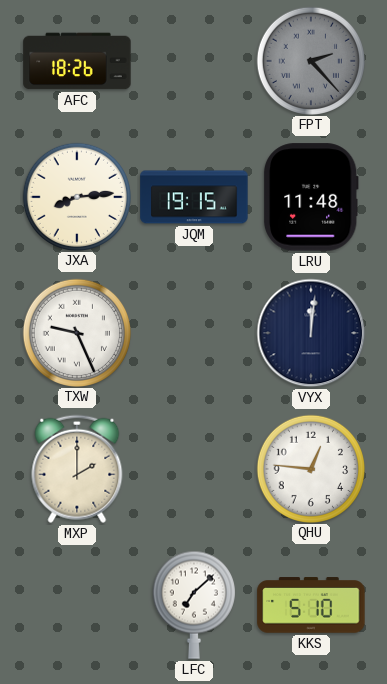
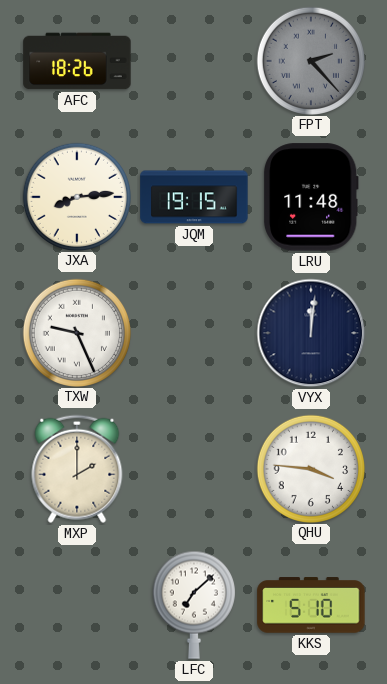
QHU: 12:46 -> 3:46
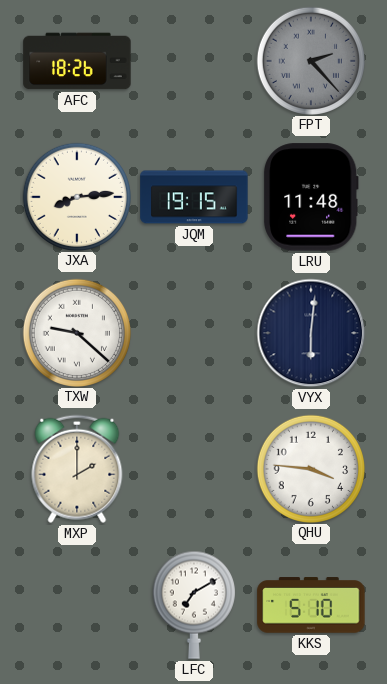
TXW: 9:26 -> 9:22
VYX: 12:01 -> 6:01
LFC: 7:08 -> 7:10
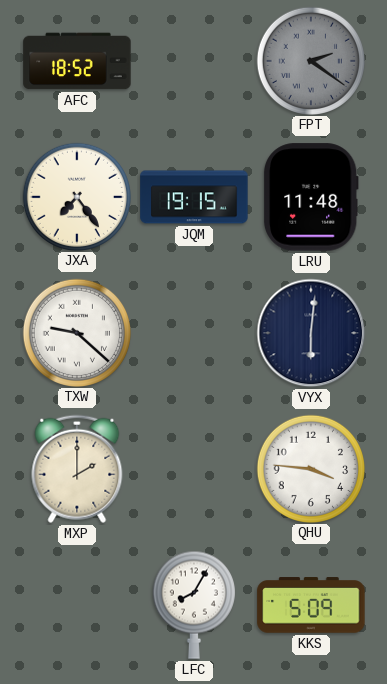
AFC: 18:26 -> 18:52
FPT: 2:23 -> 2:21
JXA: 8:14 -> 7:24
LFC: 7:10 -> 8:05
KKS: 5:10 -> 5:09
